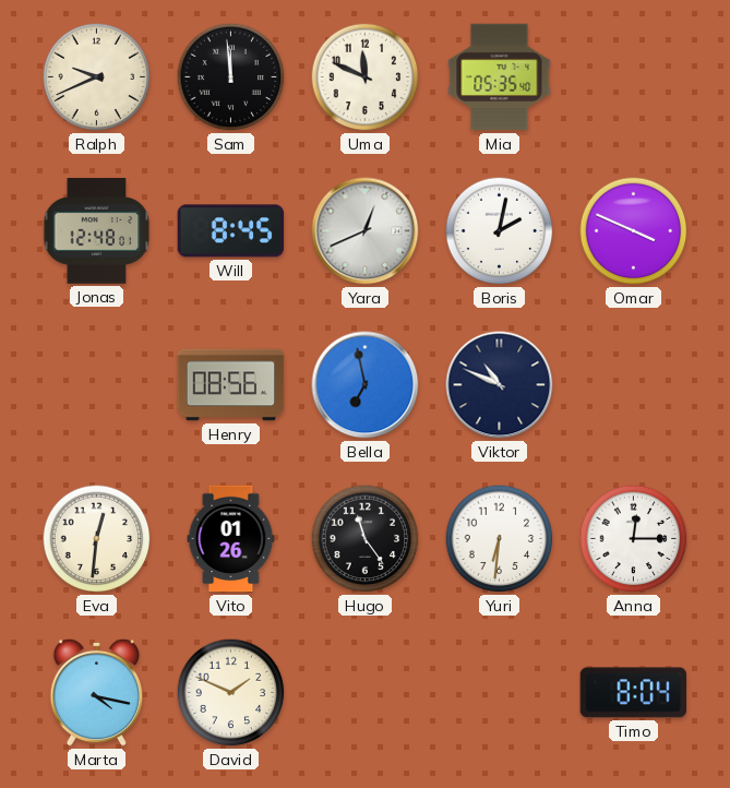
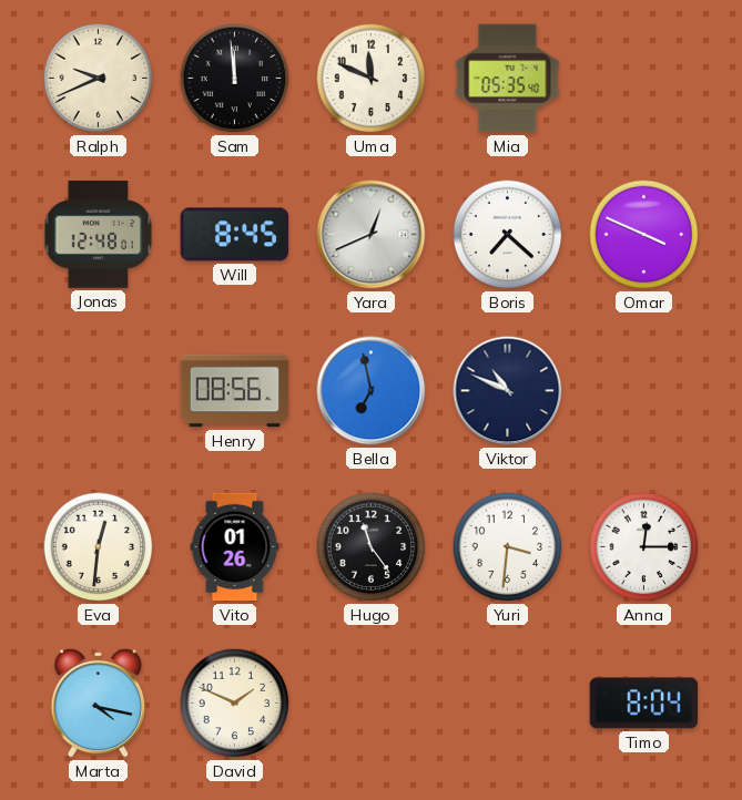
Boris: 2:02 -> 7:22
Yuri: 6:31 -> 3:31
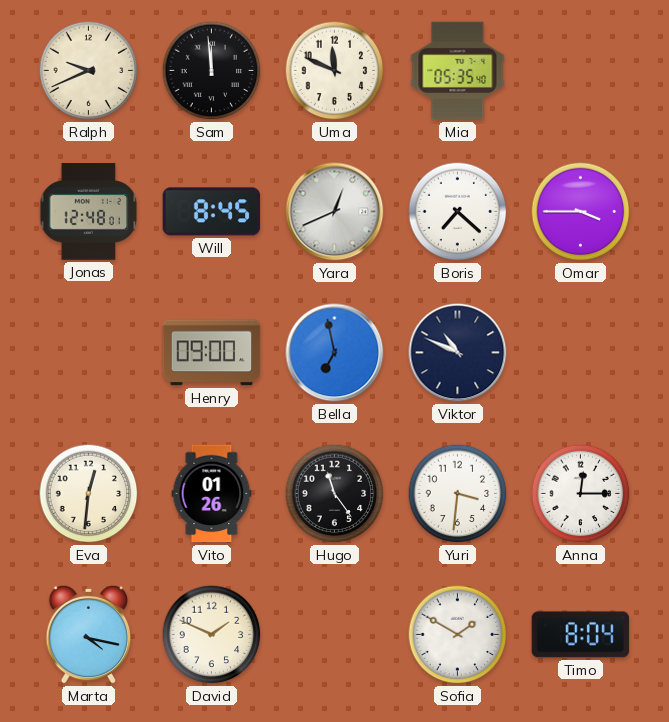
Omar: 3:49 -> 3:45
Henry: 08:56 -> 09:00
Sofia: none -> 1:50
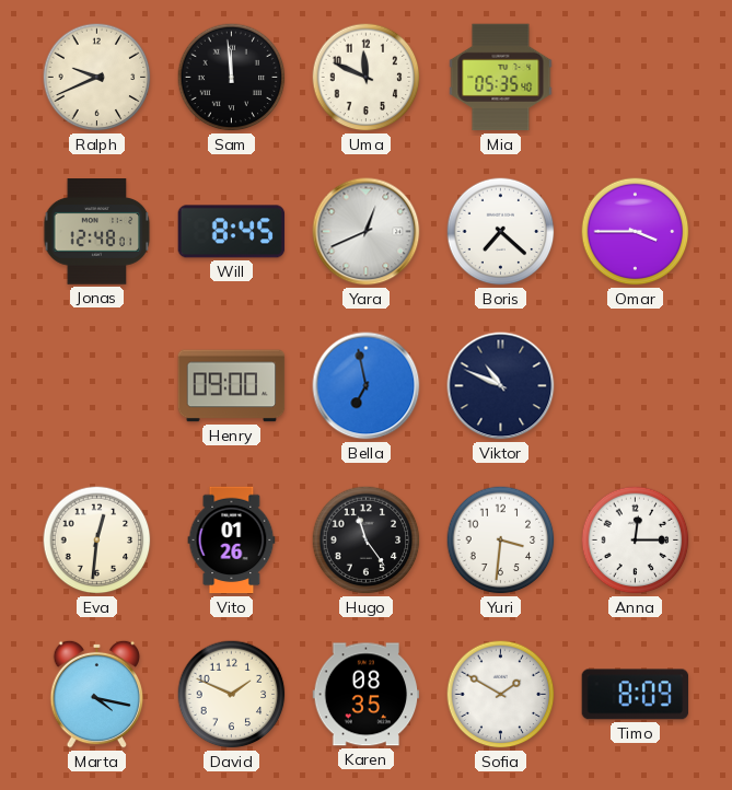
Karen: none -> 08:35
Timo: 8:04 -> 8:09
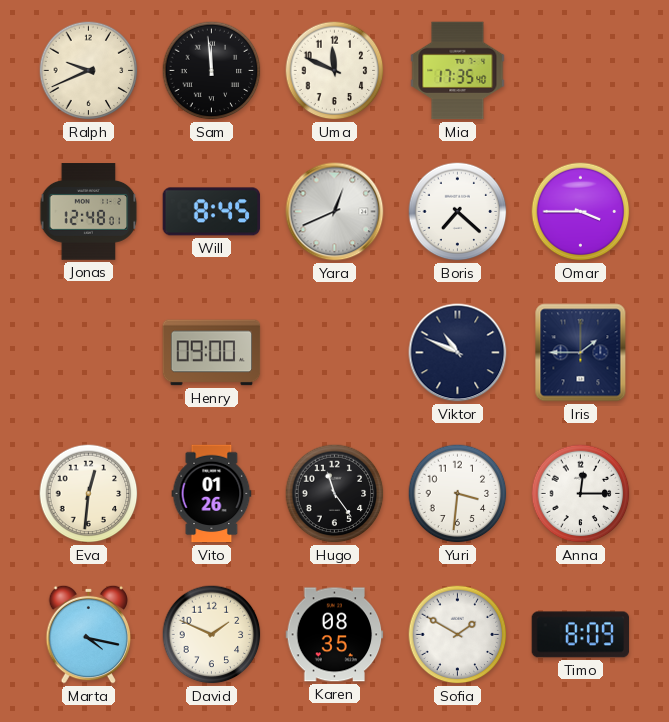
Mia: 05:35 -> 17:35
Bella: 6:58 -> none
Iris: none -> 1:45
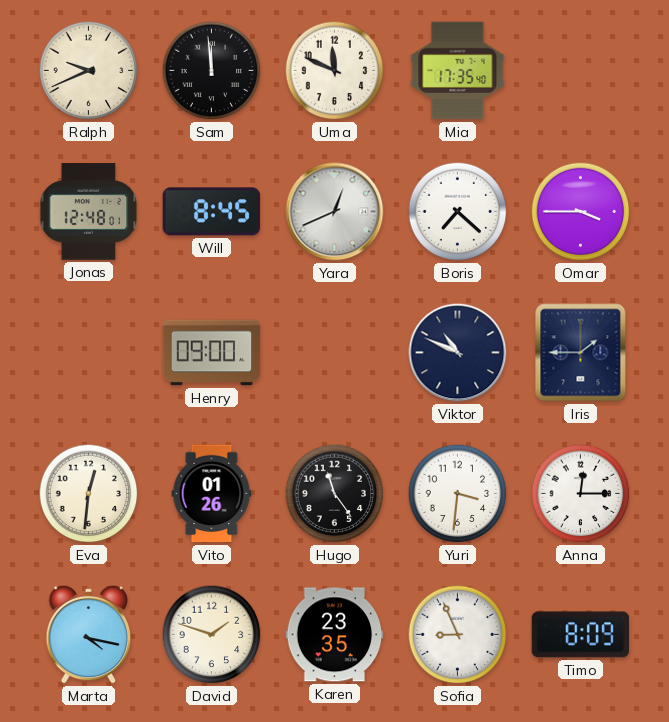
David: 1:49 -> 1:48
Karen: 08:35 -> 23:35
Sofia: 1:50 -> 8:56
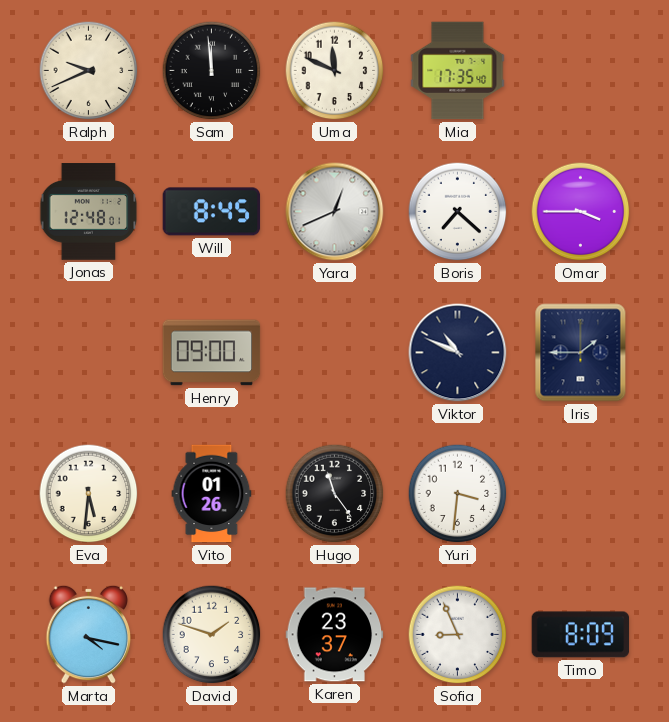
Eva: 12:31 -> 5:31
Anna: 12:15 -> none
Karen: 23:35 -> 23:37
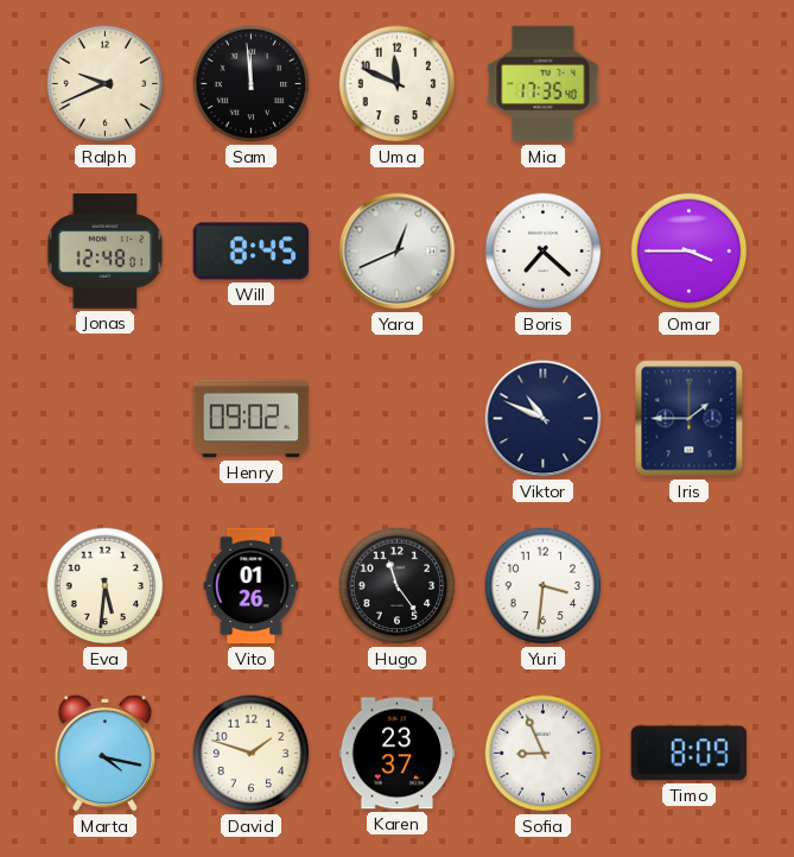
Henry: 09:00 -> 09:02
